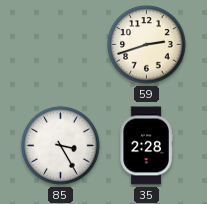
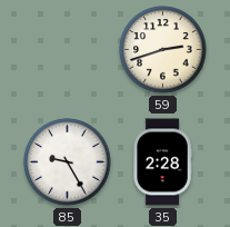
85: 3:25 -> 9:25
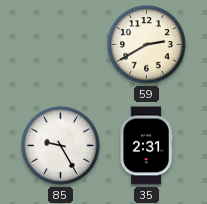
59: 2:42 -> 2:40
35: 2:28 -> 2:31
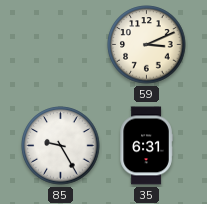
59: 2:40 -> 3:11
35: 2:31 -> 6:31
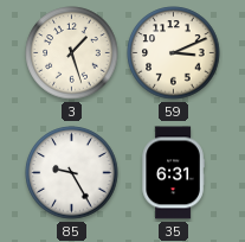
3: none -> 1:27
